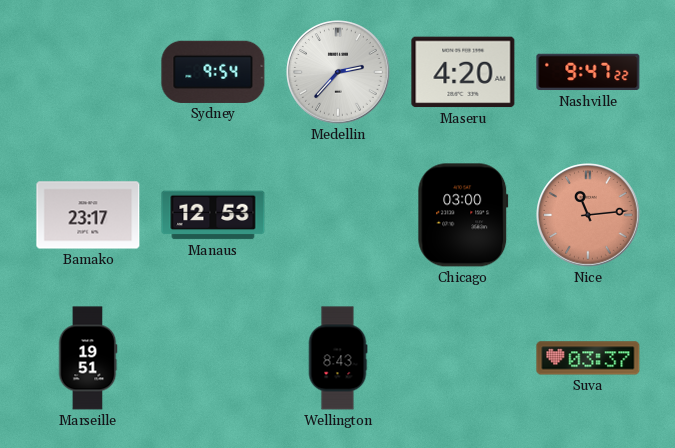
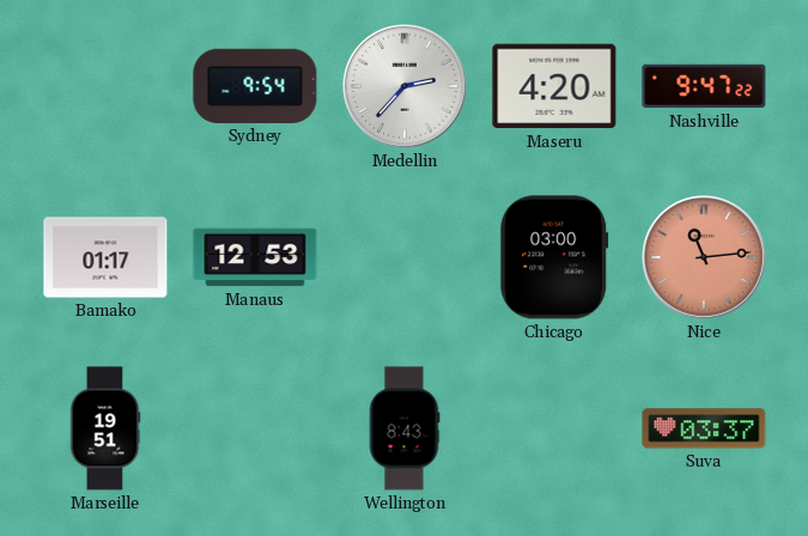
Bamako: 23:17 -> 01:17
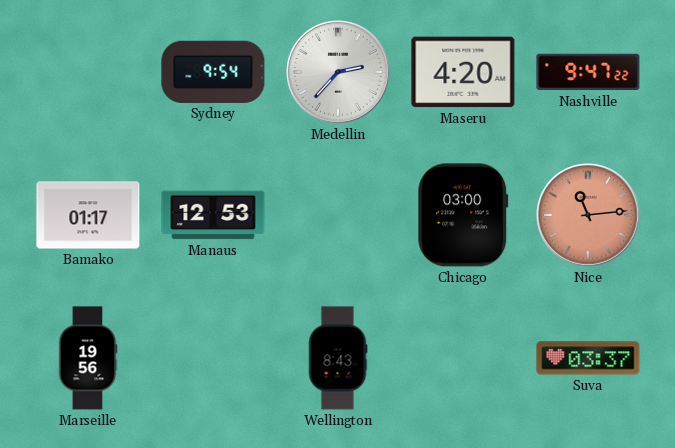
Marseille: 19:51 -> 19:56
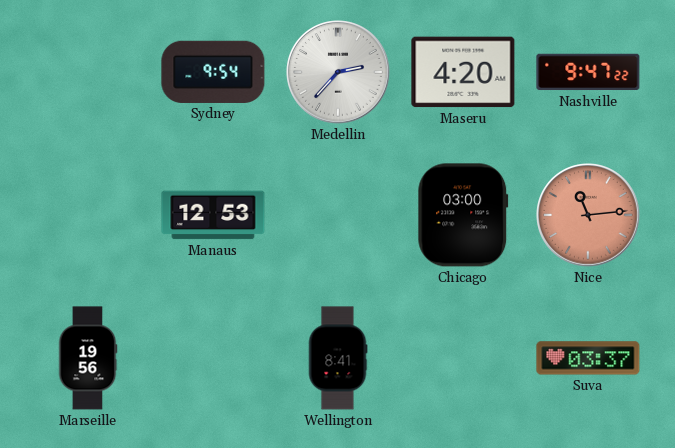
Bamako: 01:17 -> none
Wellington: 8:43 -> 8:41
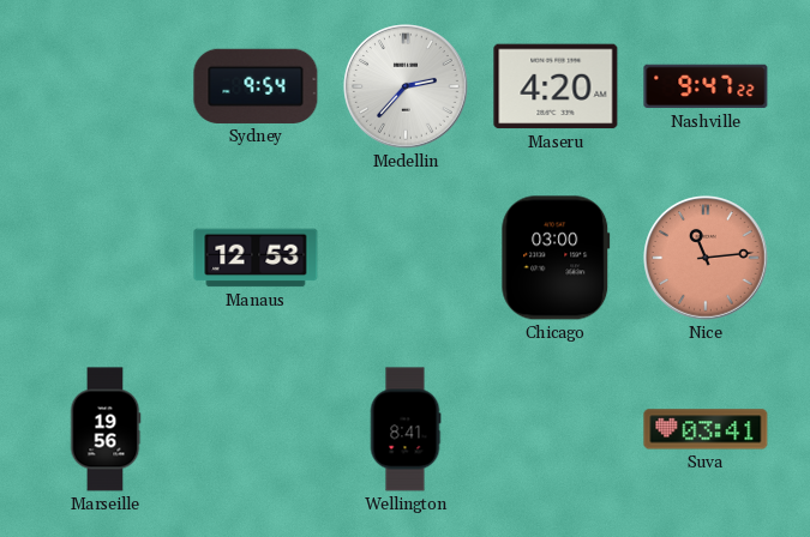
Suva: 03:37 -> 03:41
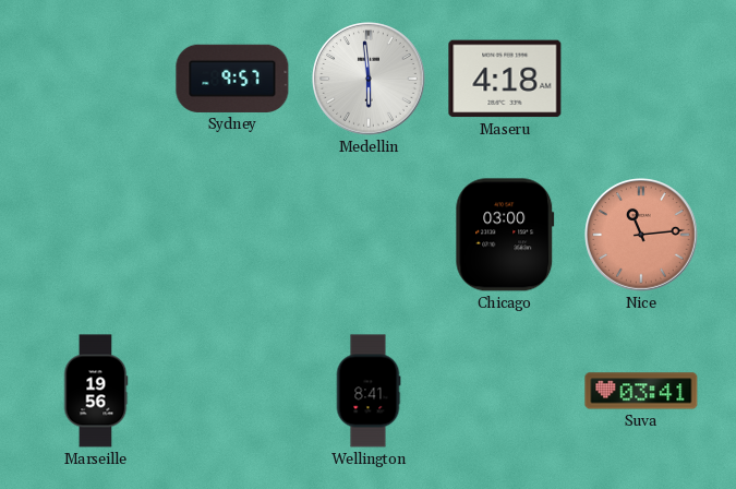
Sydney: 9:54 -> 9:57
Medellin: 2:37 -> 5:59
Maseru: 4:20 -> 4:18
Nashville: 9:47 -> none
Manaus: 12:53 -> none
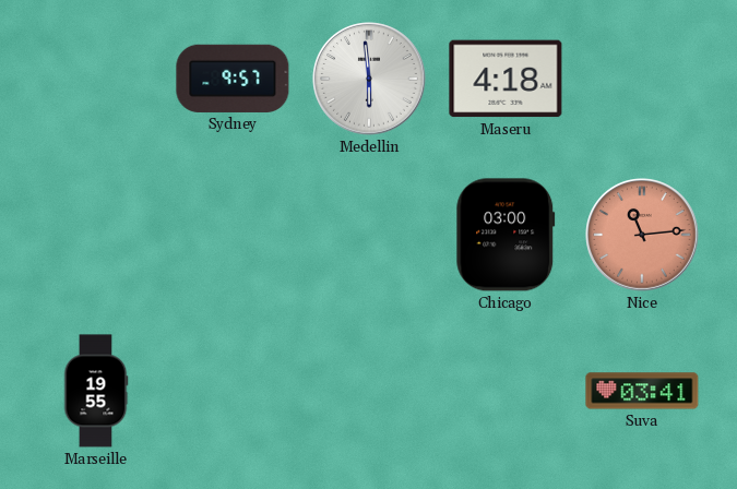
Marseille: 19:56 -> 19:55
Wellington: 8:41 -> none
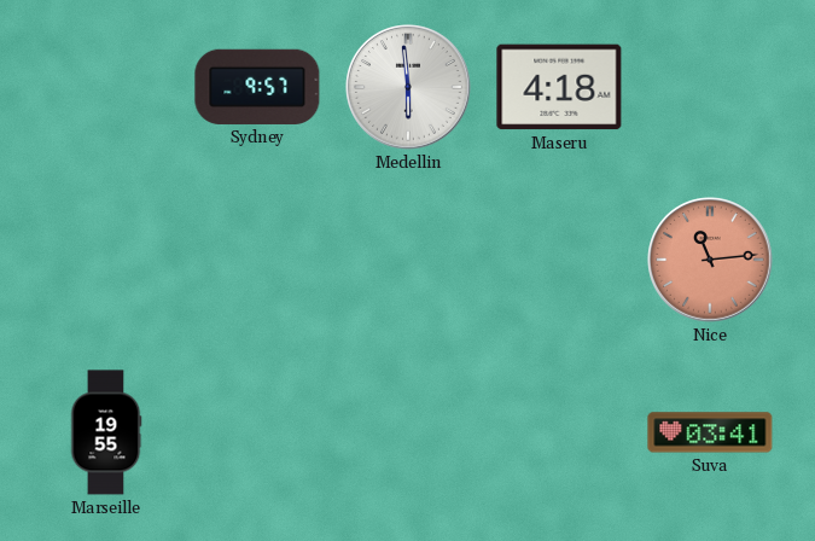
Chicago: 03:00 -> none
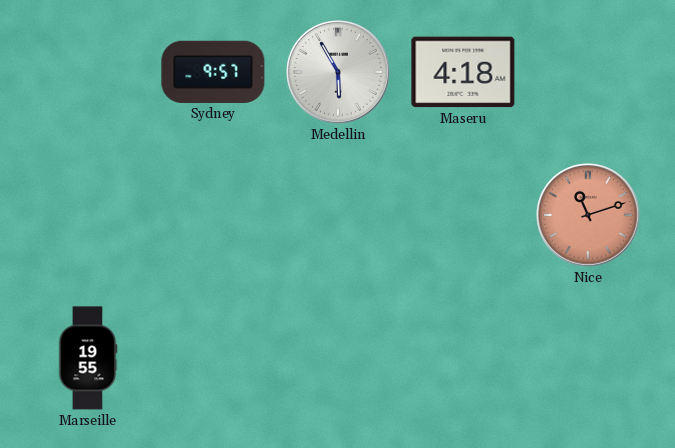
Medellin: 5:59 -> 5:55
Nice: 11:14 -> 11:12
Suva: 03:41 -> none
